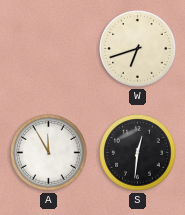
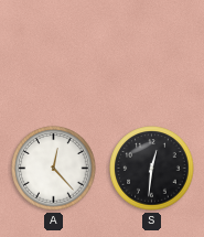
W: 6:42 -> none
A: 11:55 -> 12:23
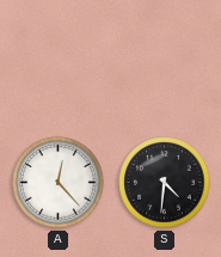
S: 12:31 -> 4:31
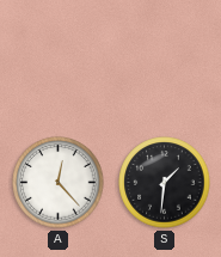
S: 4:31 -> 1:31
